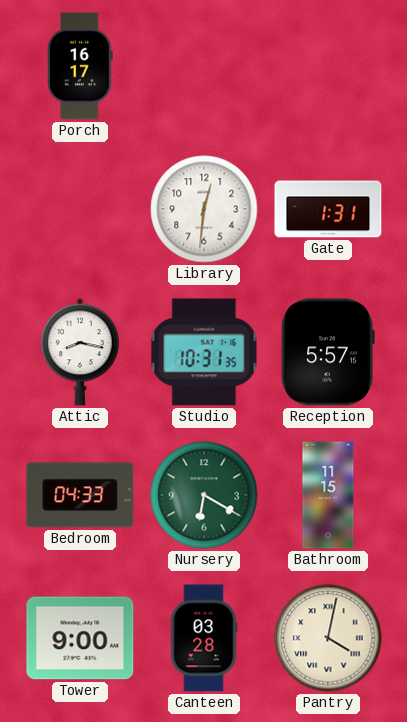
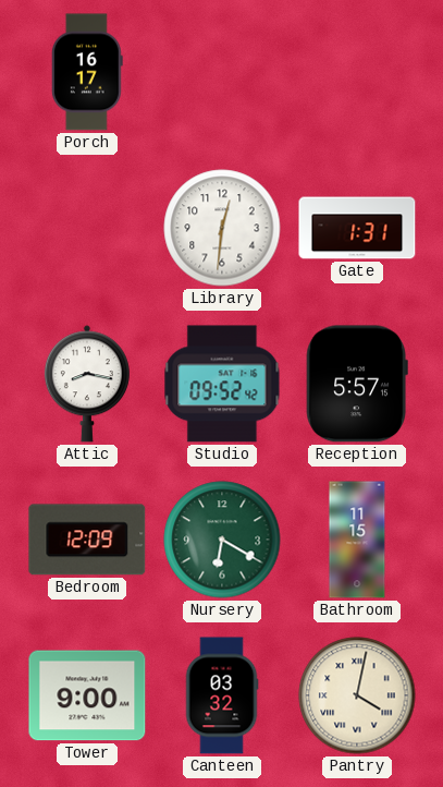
Studio: 10:31 -> 09:52
Bedroom: 04:33 -> 12:09
Canteen: 03:28 -> 03:32
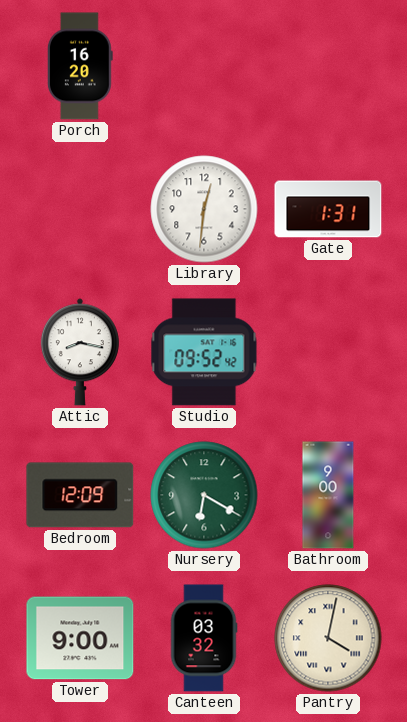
Porch: 16:17 -> 16:20
Reception: 5:57 -> none
Bathroom: 11:15 -> 9:00
